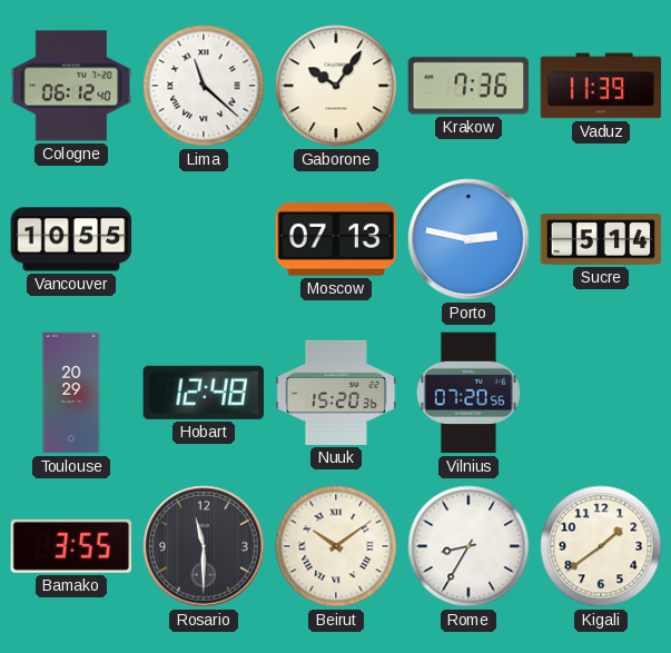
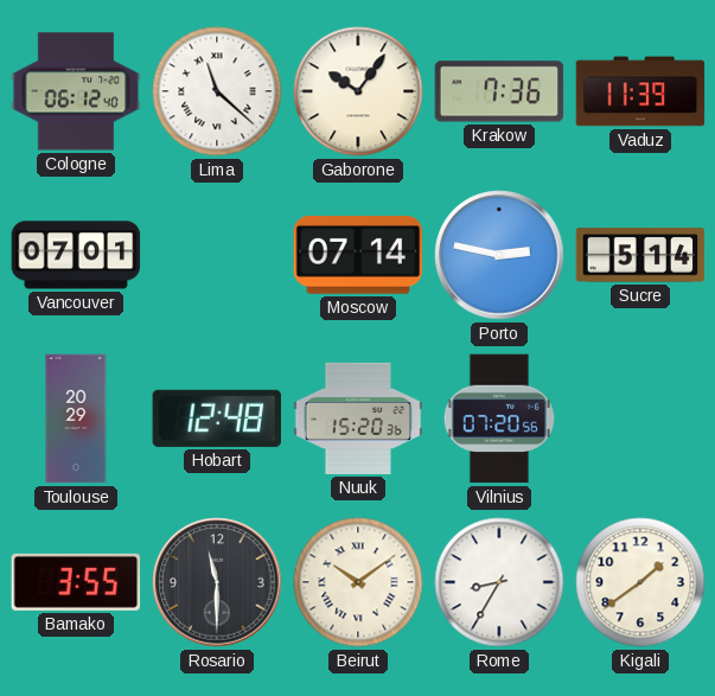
Vancouver: 10:55 -> 07:01
Moscow: 07:13 -> 07:14
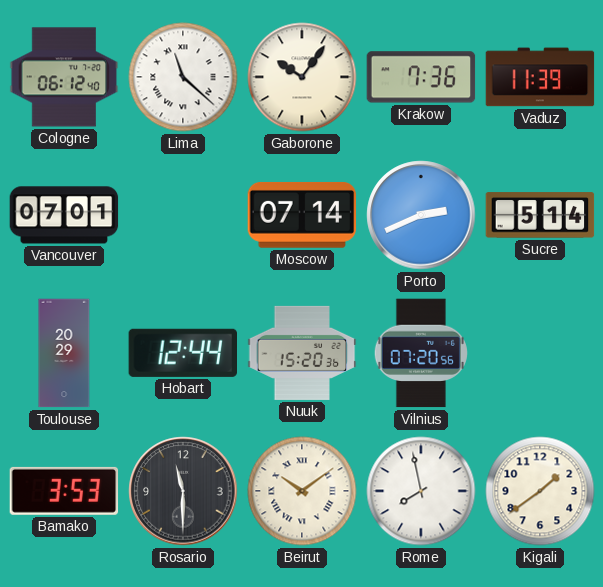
Porto: 2:47 -> 2:41
Hobart: 12:48 -> 12:44
Bamako: 3:55 -> 3:53
Rome: 8:35 -> 7:58
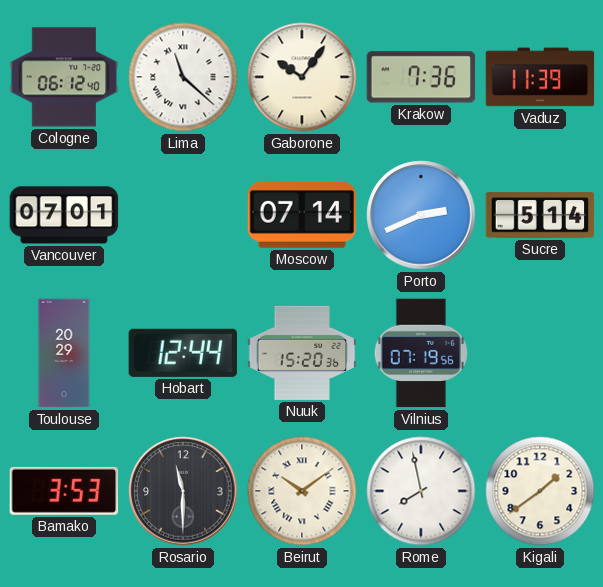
Vilnius: 07:20 -> 07:19
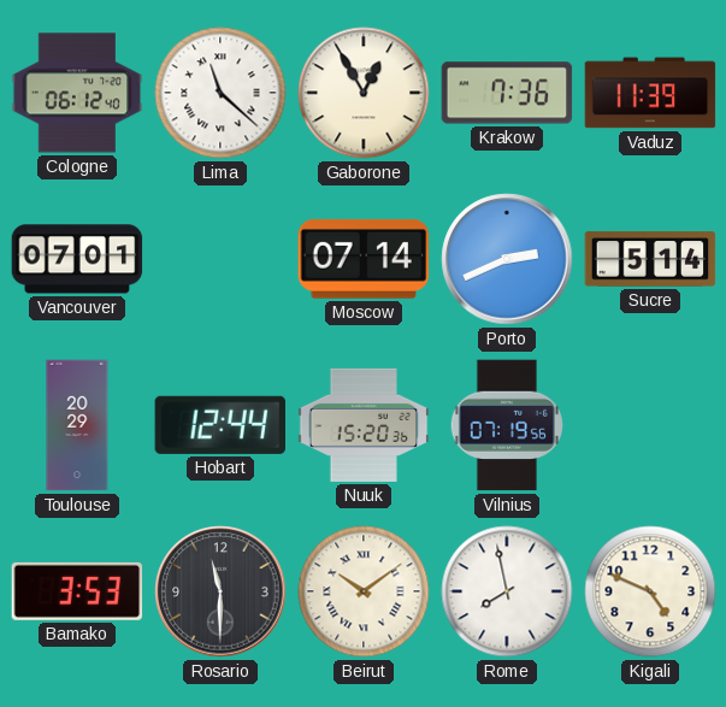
Gaborone: 10:06 -> 12:55
Kigali: 1:39 -> 4:49
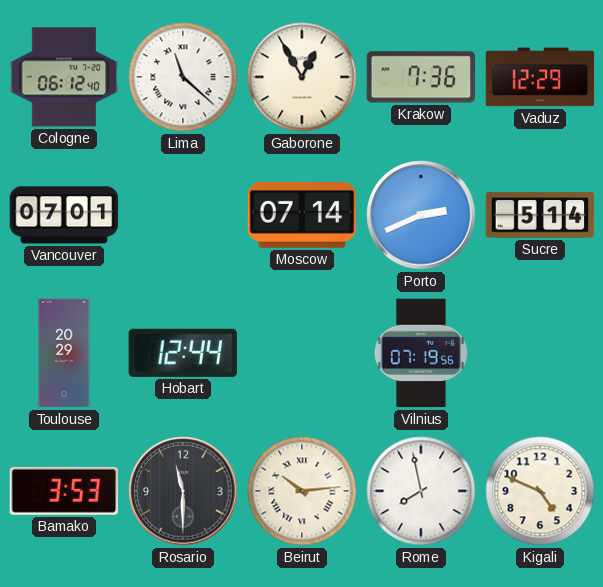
Vaduz: 11:39 -> 12:29
Nuuk: 15:20 -> none
Beirut: 10:09 -> 10:14
